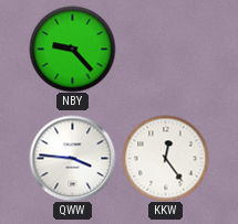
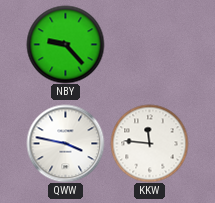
QWW: 3:46 -> 3:47
KKW: 12:24 -> 11:46
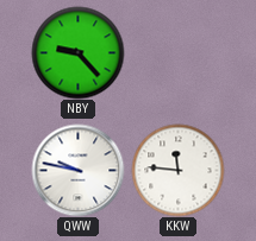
QWW: 3:47 -> 9:47
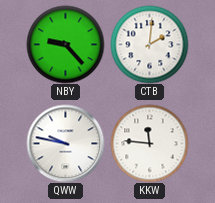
CTB: none -> 2:01
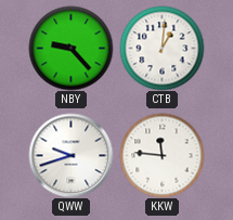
CTB: 2:01 -> 1:01
QWW: 9:47 -> 9:42
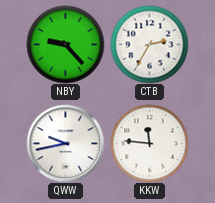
CTB: 1:01 -> 2:35
QWW: 9:42 -> 9:43
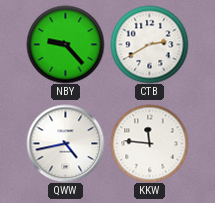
CTB: 2:35 -> 2:40
QWW: 9:43 -> 4:43
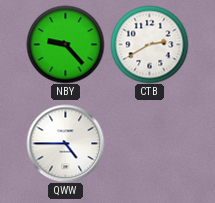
QWW: 4:43 -> 4:45
KKW: 11:46 -> none
